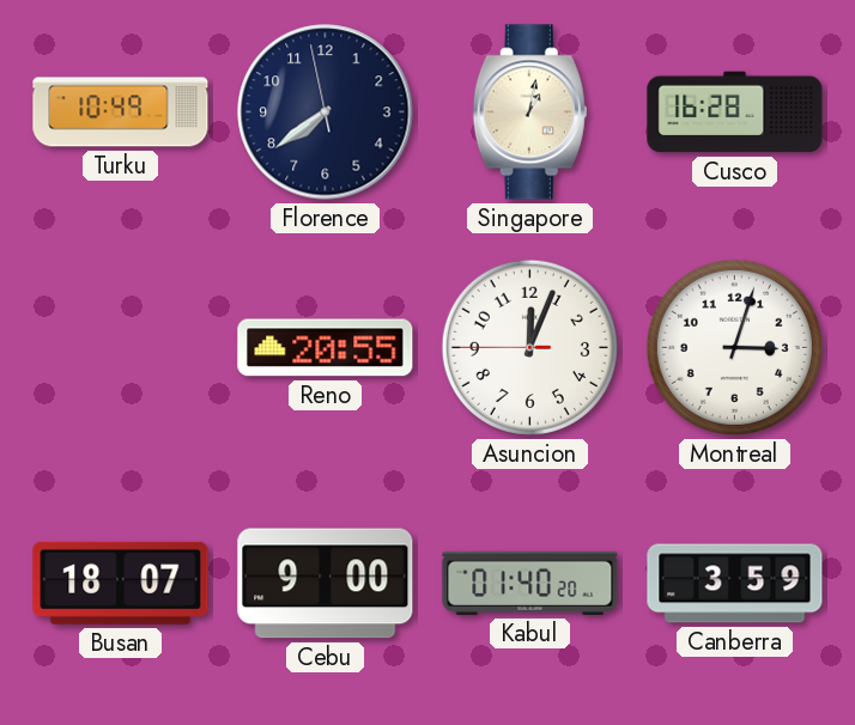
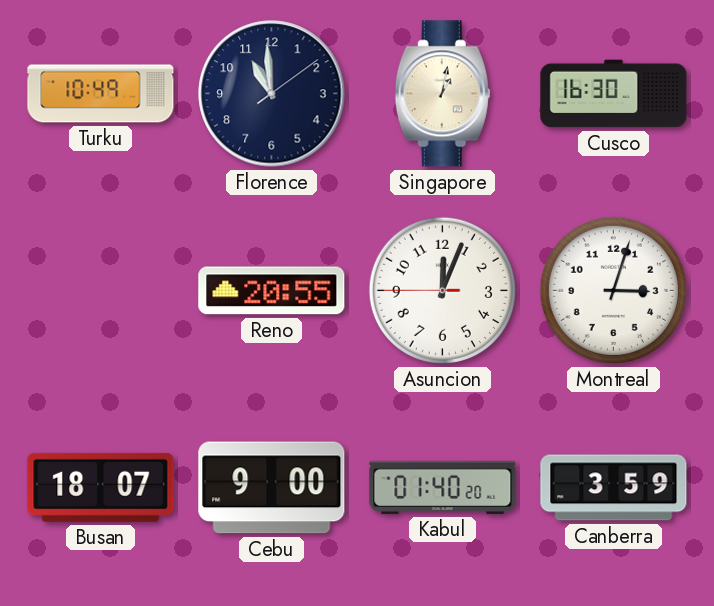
Florence: 7:38 -> 10:59
Cusco: 16:28 -> 16:30
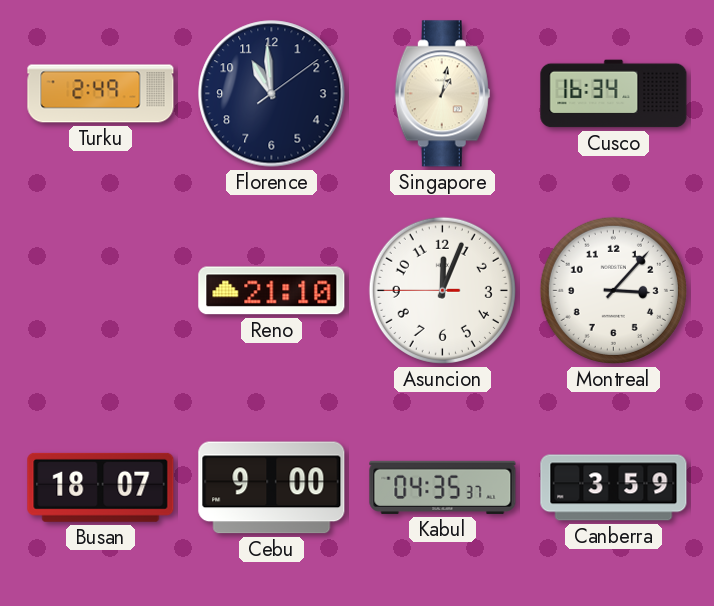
Turku: 10:49 -> 2:49
Cusco: 16:30 -> 16:34
Reno: 20:55 -> 21:10
Montreal: 3:03 -> 3:07
Kabul: 01:40 -> 04:35
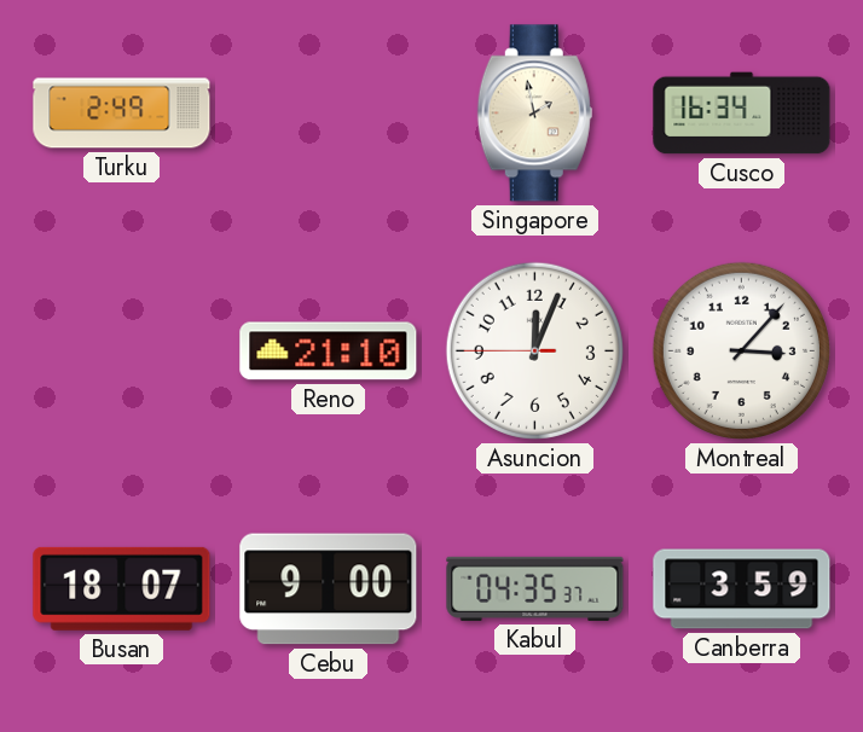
Florence: 10:59 -> none
Singapore: 1:02 -> 1:58
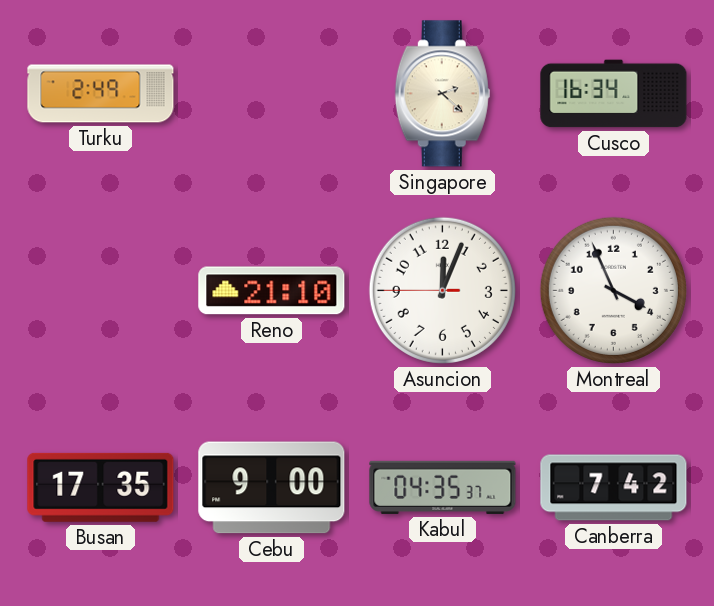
Singapore: 1:58 -> 2:22
Montreal: 3:07 -> 3:56
Busan: 18:07 -> 17:35
Canberra: 3:59 -> 7:42
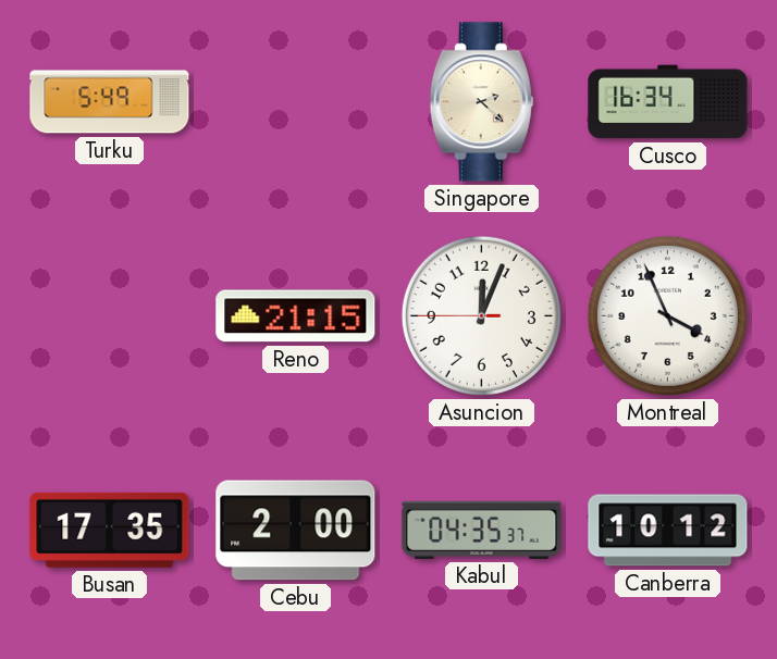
Turku: 2:49 -> 5:49
Reno: 21:10 -> 21:15
Cebu: 9:00 -> 2:00
Canberra: 7:42 -> 10:12
